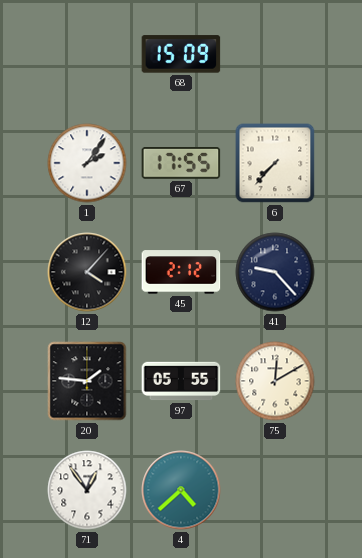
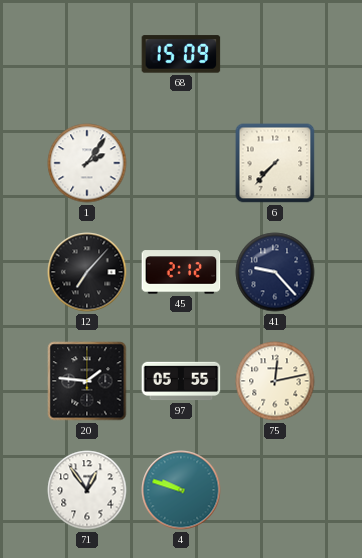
67: 17:55 -> none
12: 4:07 -> 7:07
75: 12:10 -> 12:13
4: 4:38 -> 9:48
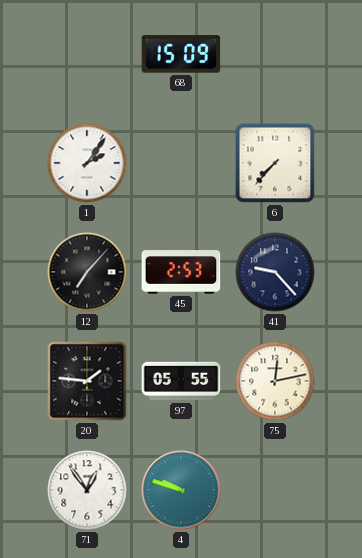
45: 2:12 -> 2:53
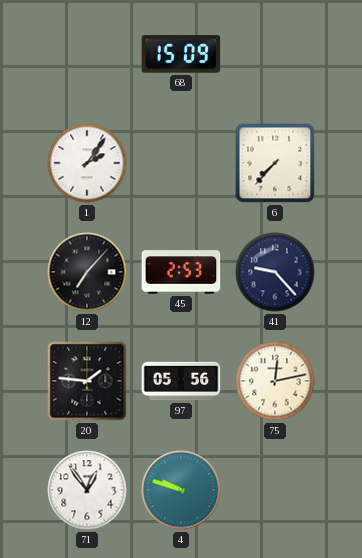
97: 05:55 -> 05:56
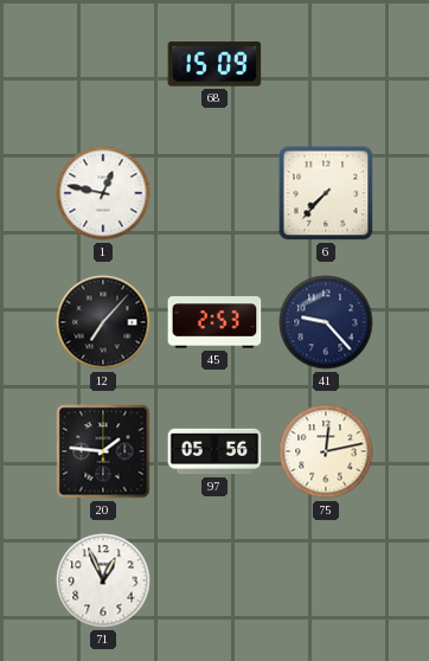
1: 2:06 -> 12:47
71: 12:54 -> 12:56
4: 9:48 -> none
